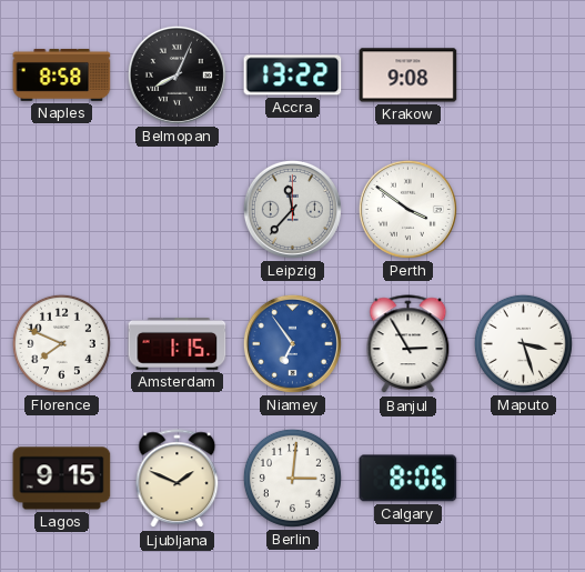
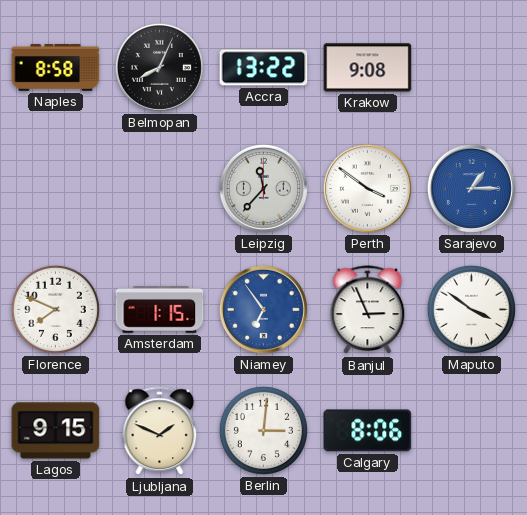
Sarajevo: none -> 1:15
Banjul: 2:55 -> 2:56
Maputo: 3:27 -> 3:51
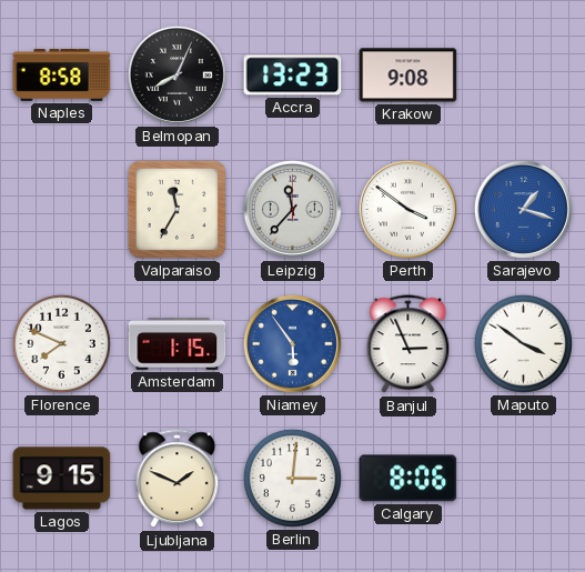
Accra: 13:22 -> 13:23
Valparaiso: none -> 11:35
Sarajevo: 1:15 -> 1:18
Niamey: 6:54 -> 5:54
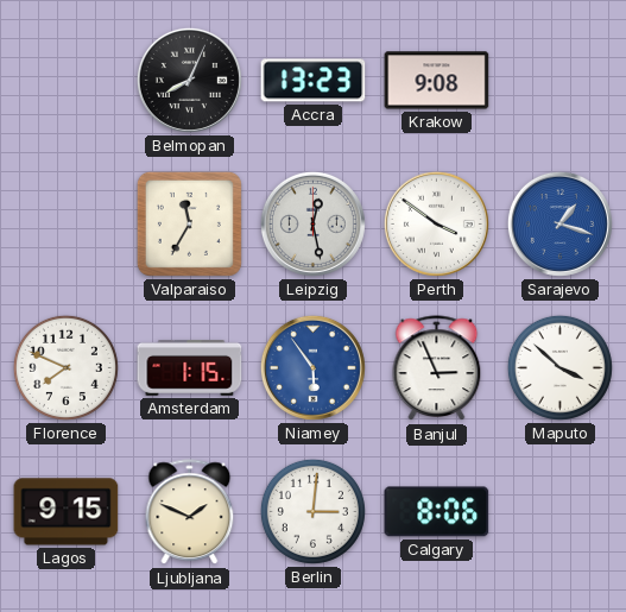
Naples: 8:58 -> none
Leipzig: 11:37 -> 12:28
Maputo: 3:51 -> 3:52
